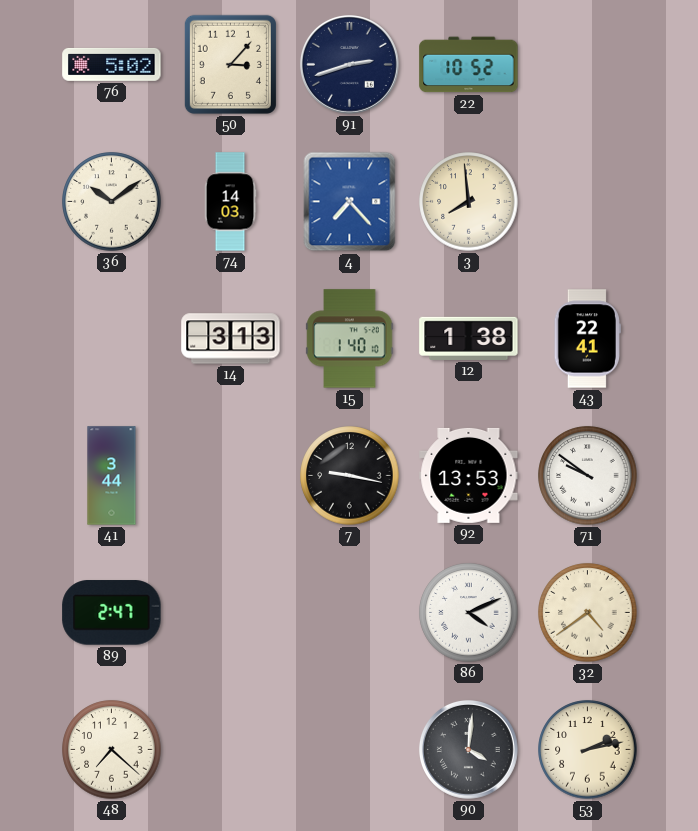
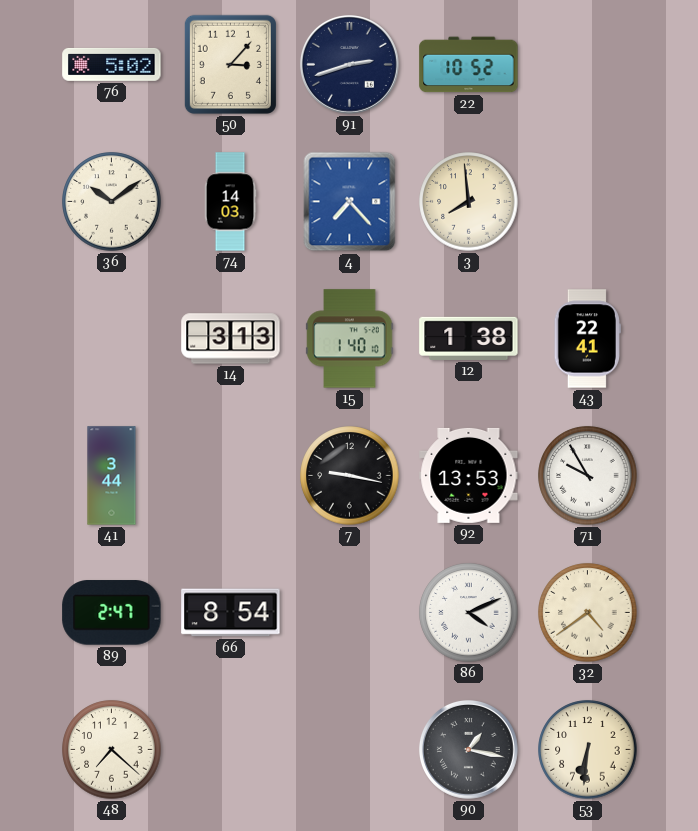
71: 9:51 -> 9:55
66: none -> 8:54
90: 4:01 -> 1:17
53: 2:13 -> 6:31
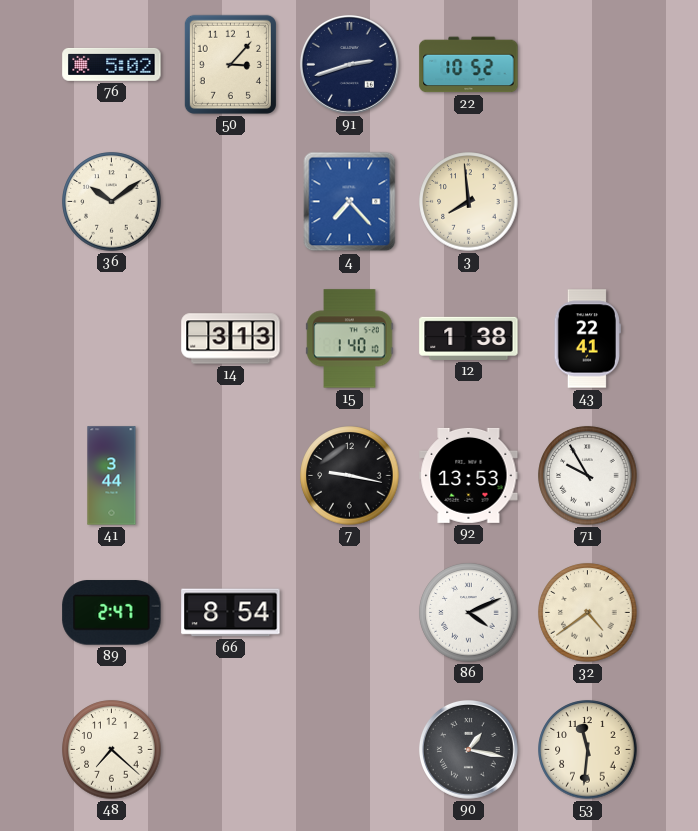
74: 14:03 -> none
53: 6:31 -> 11:31
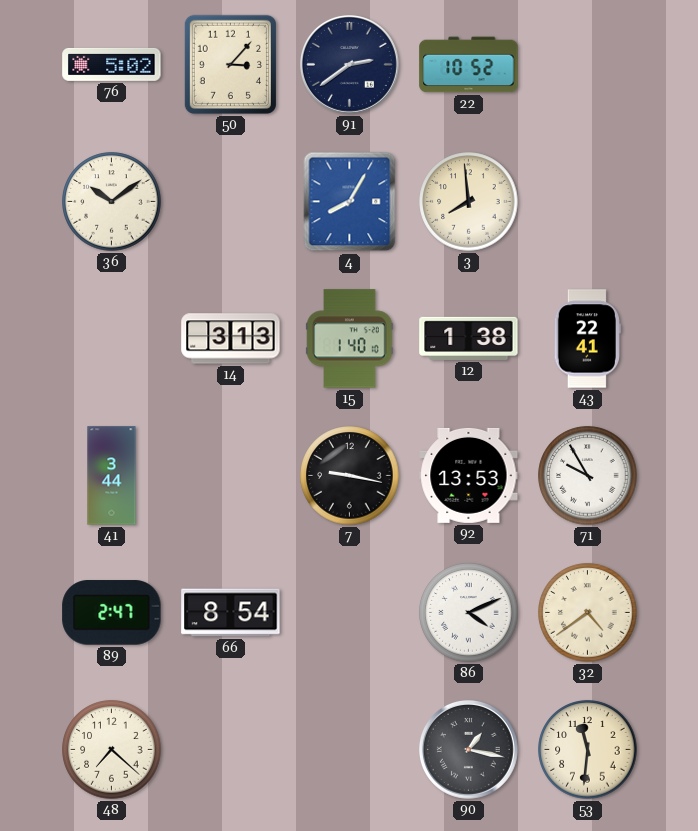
91: 2:42 -> 2:39
4: 7:23 -> 8:05
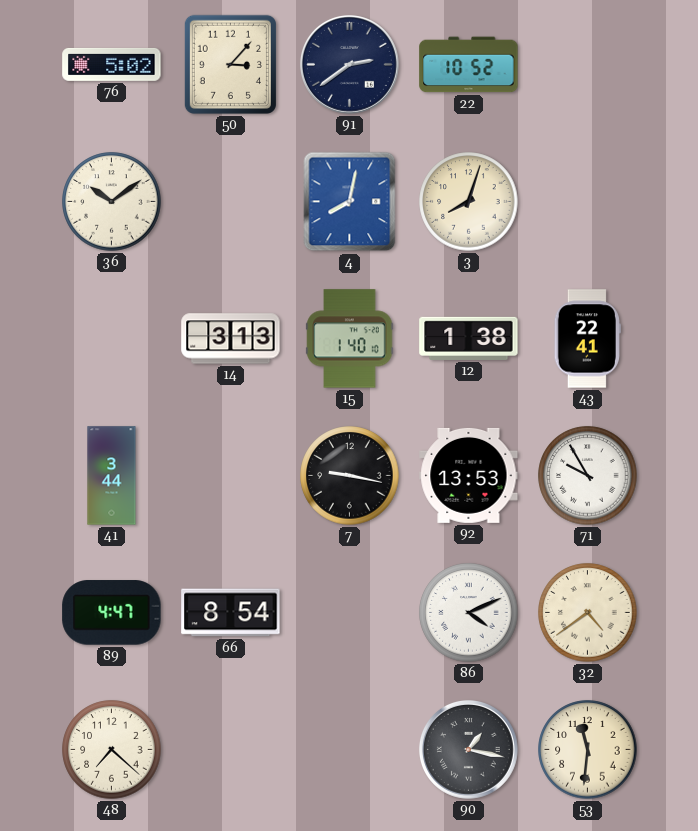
4: 8:05 -> 8:02
3: 7:59 -> 8:03
89: 2:47 -> 4:47
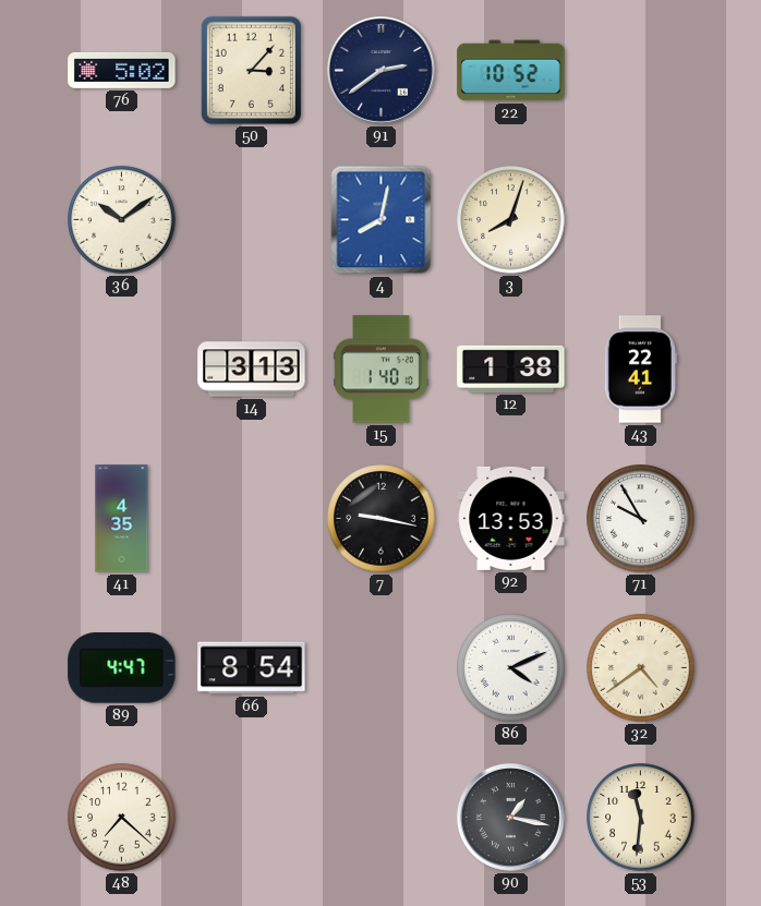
41: 3:44 -> 4:35
